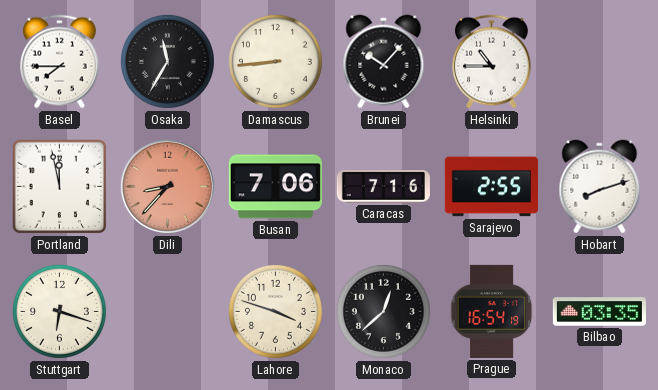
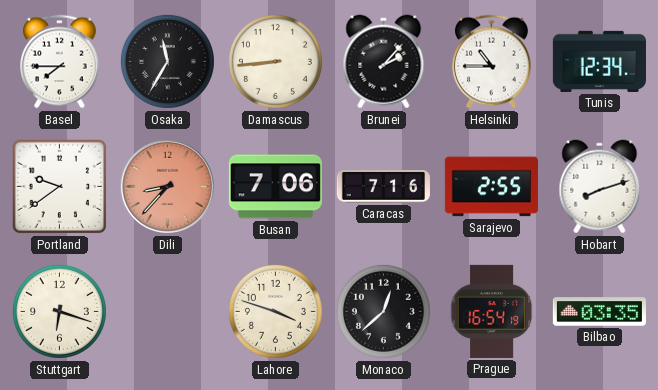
Brunei: 10:07 -> 2:07
Tunis: none -> 12:34
Portland: 11:58 -> 9:39
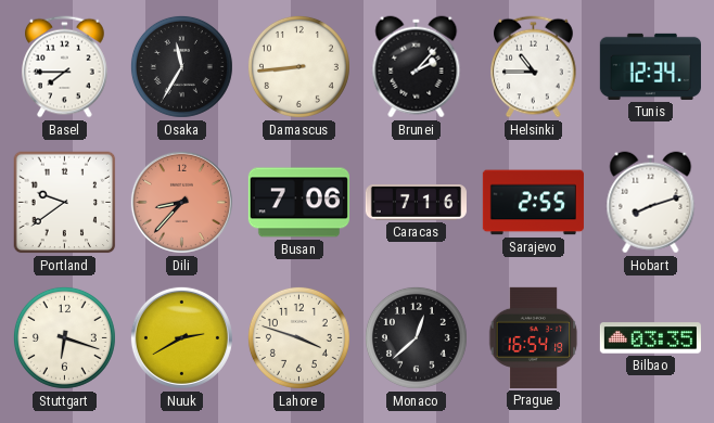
Nuuk: none -> 2:40
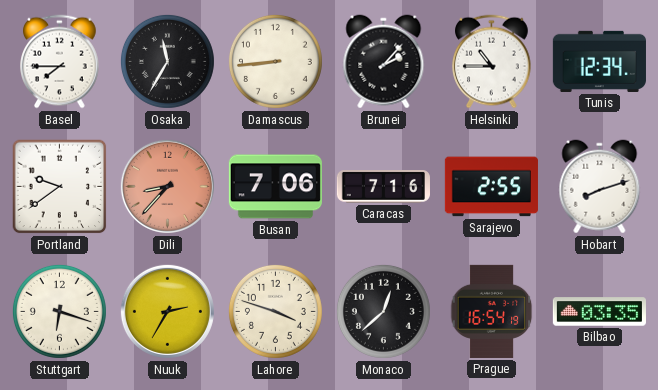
Nuuk: 2:40 -> 2:35
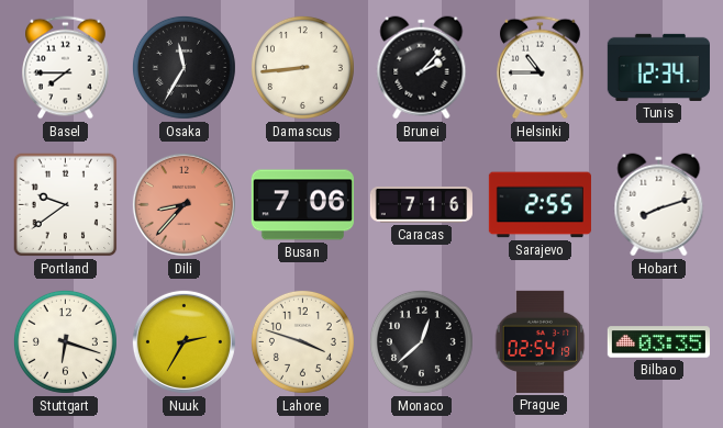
Prague: 16:54 -> 02:54
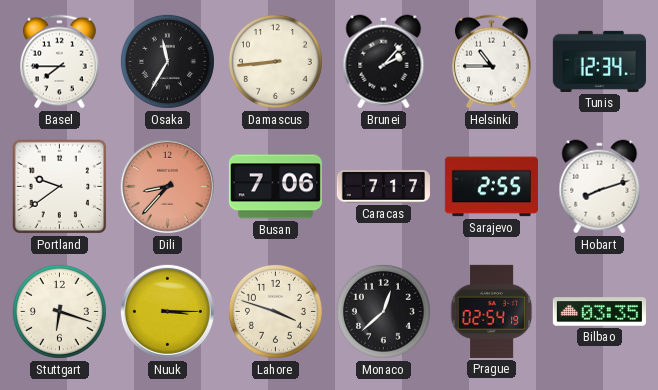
Caracas: 7:16 -> 7:17
Nuuk: 2:35 -> 3:15
